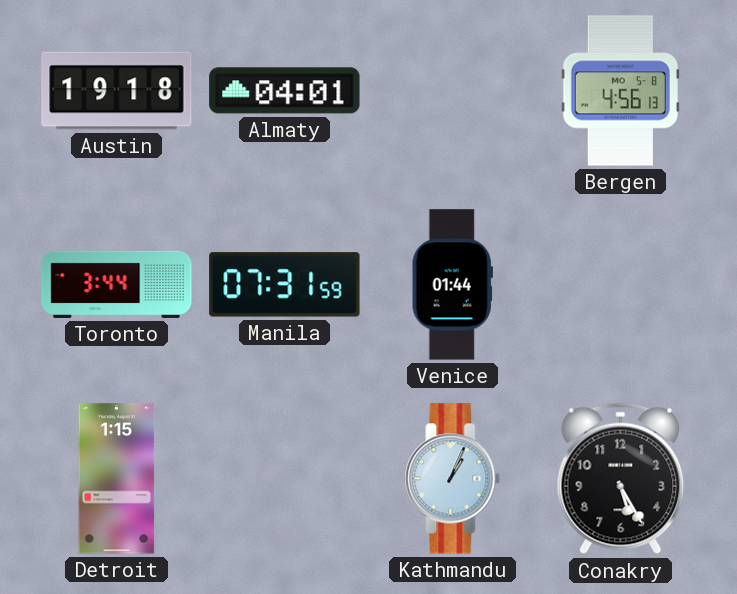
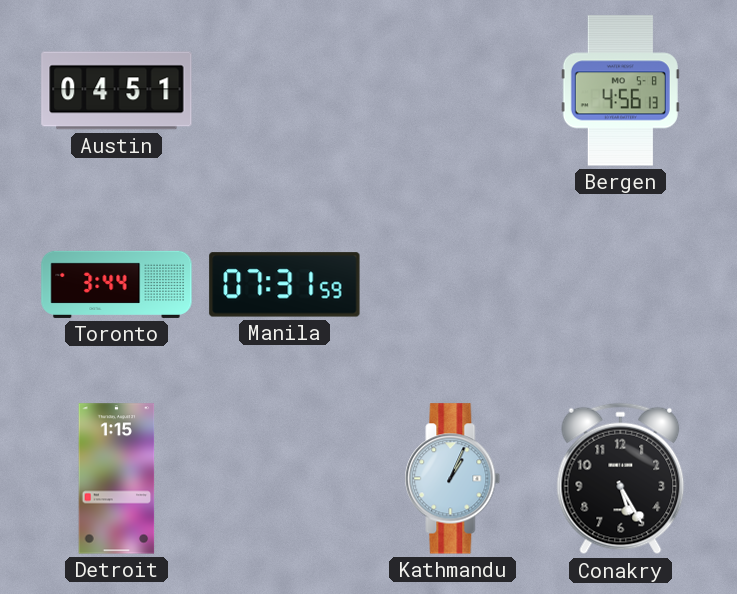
Austin: 19:18 -> 04:51
Almaty: 04:01 -> none
Venice: 01:44 -> none
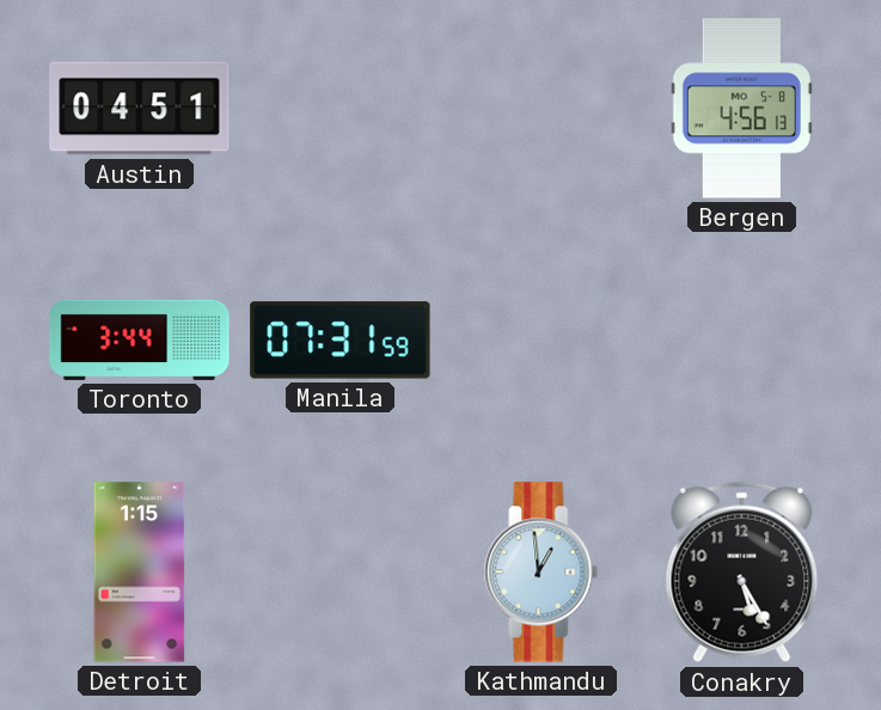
Kathmandu: 1:04 -> 12:59
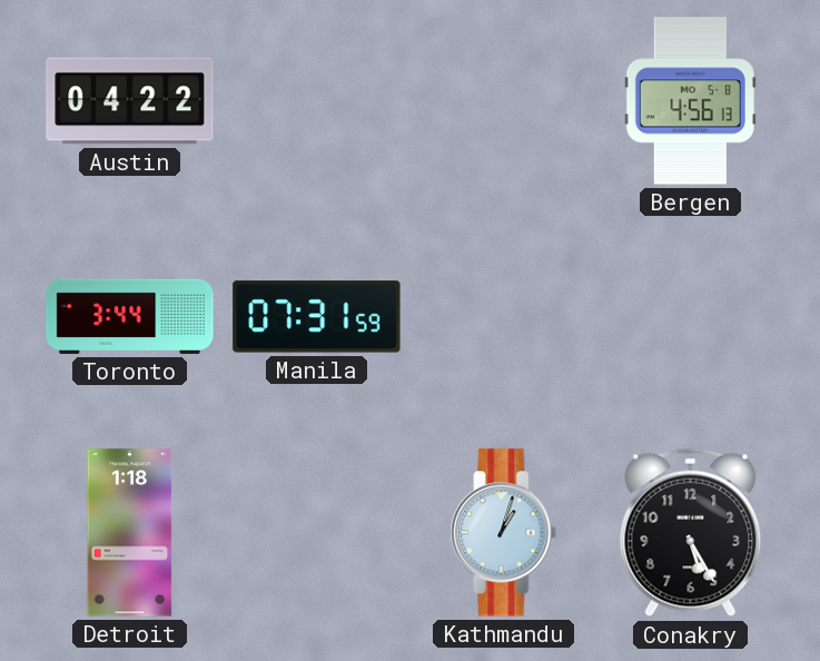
Austin: 04:51 -> 04:22
Detroit: 1:15 -> 1:18
Kathmandu: 12:59 -> 1:03
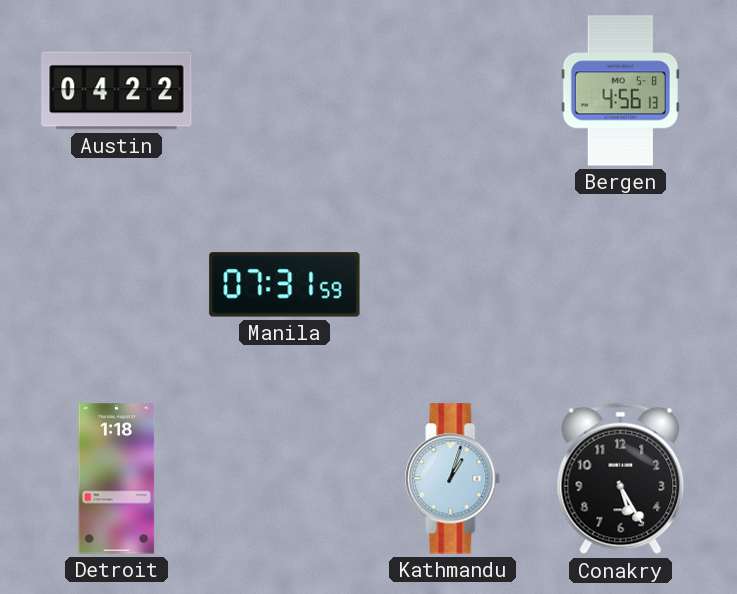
Toronto: 3:44 -> none
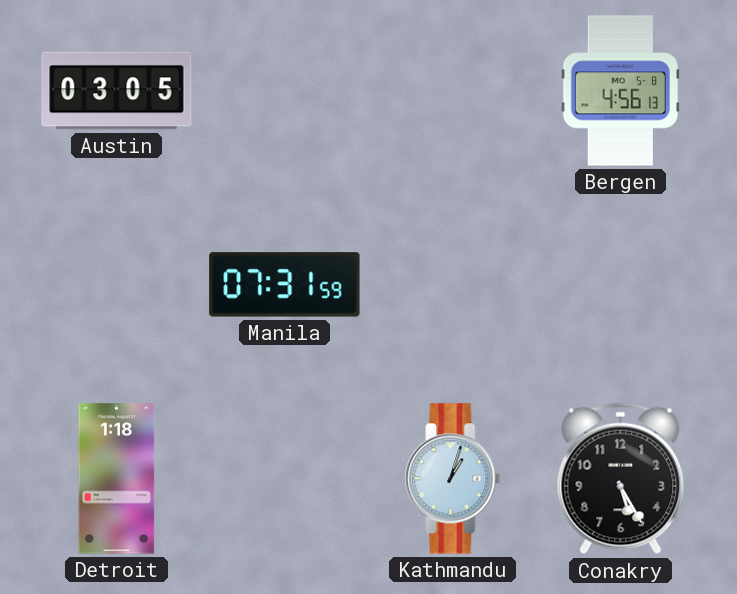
Austin: 04:22 -> 03:05
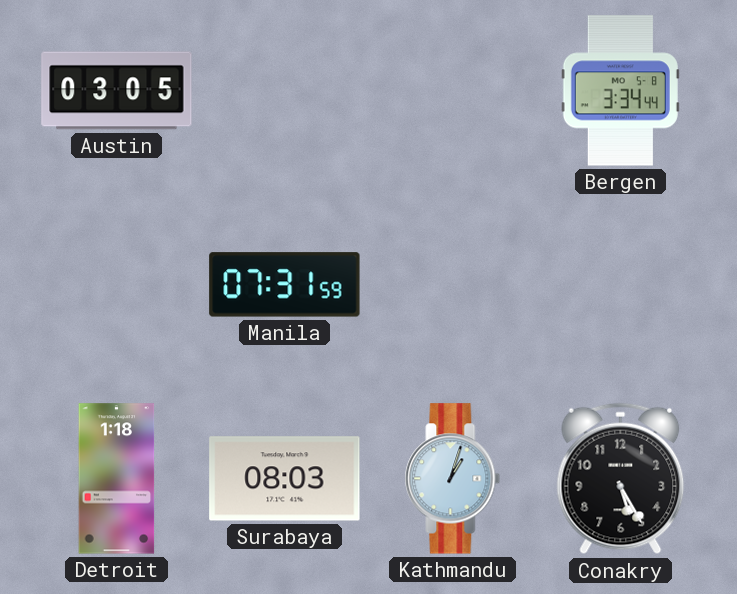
Bergen: 4:56 -> 3:34
Surabaya: none -> 08:03
